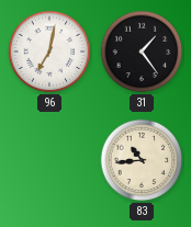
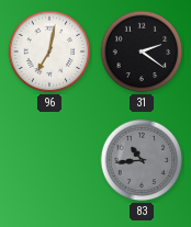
31: 1:24 -> 2:21
83 dial: cream -> grey
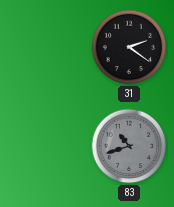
96: 7:02 -> none
83: 10:44 -> 10:42
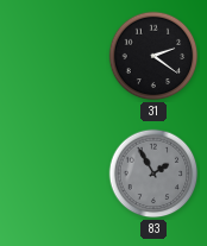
83: 10:42 -> 1:55
